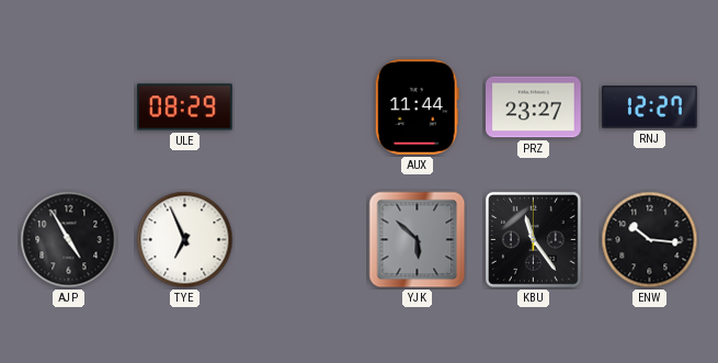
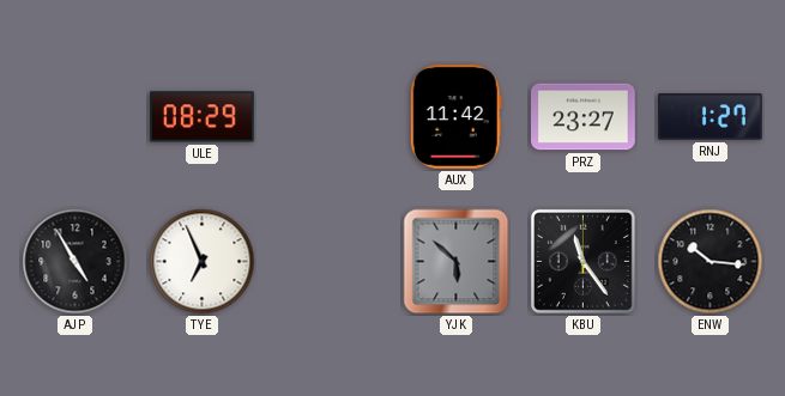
AUX: 11:44 -> 11:42
RNJ: 12:27 -> 1:27
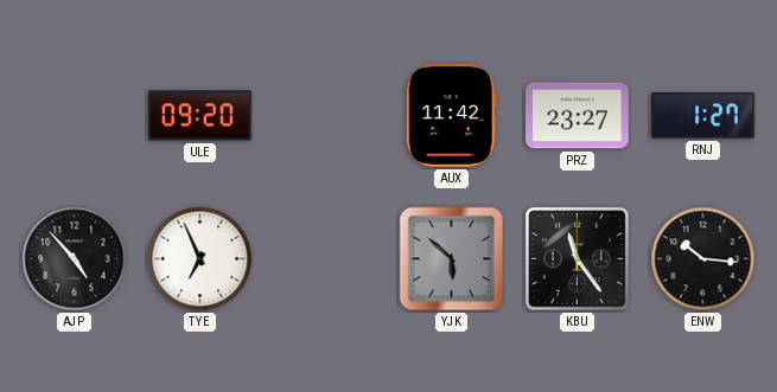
ULE: 08:29 -> 09:20
AJP: 4:55 -> 4:53
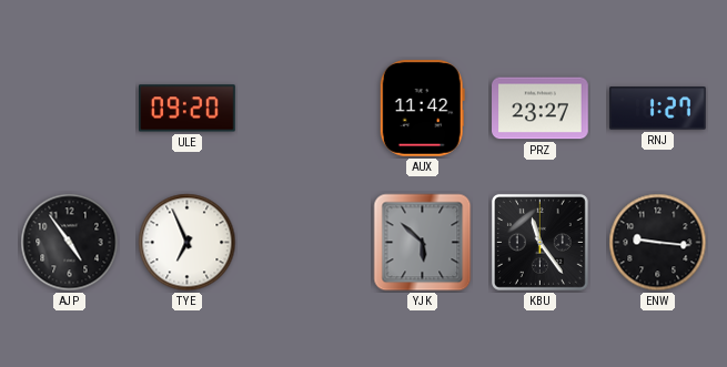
AJP: 4:53 -> 4:54
ENW: 10:16 -> 9:16
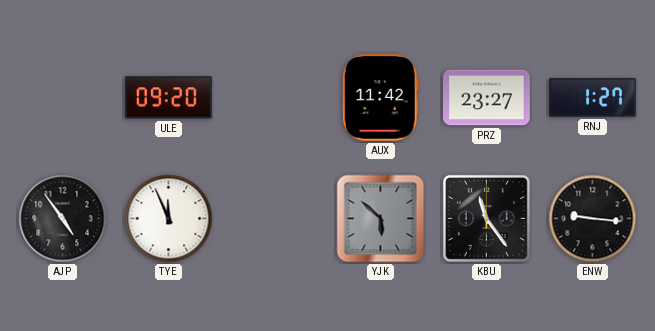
TYE: 6:56 -> 11:56
